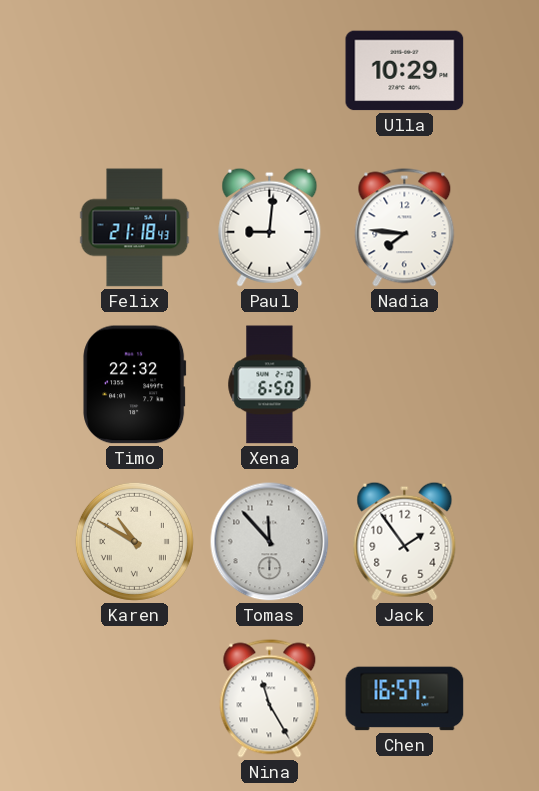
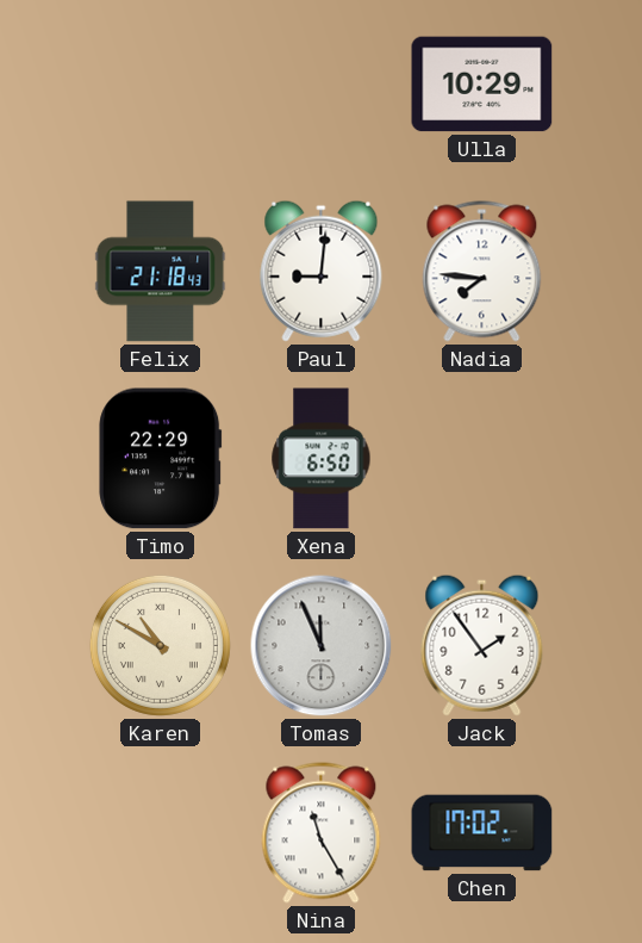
Timo: 22:32 -> 22:29
Tomas: 11:53 -> 11:56
Chen: 16:57 -> 17:02
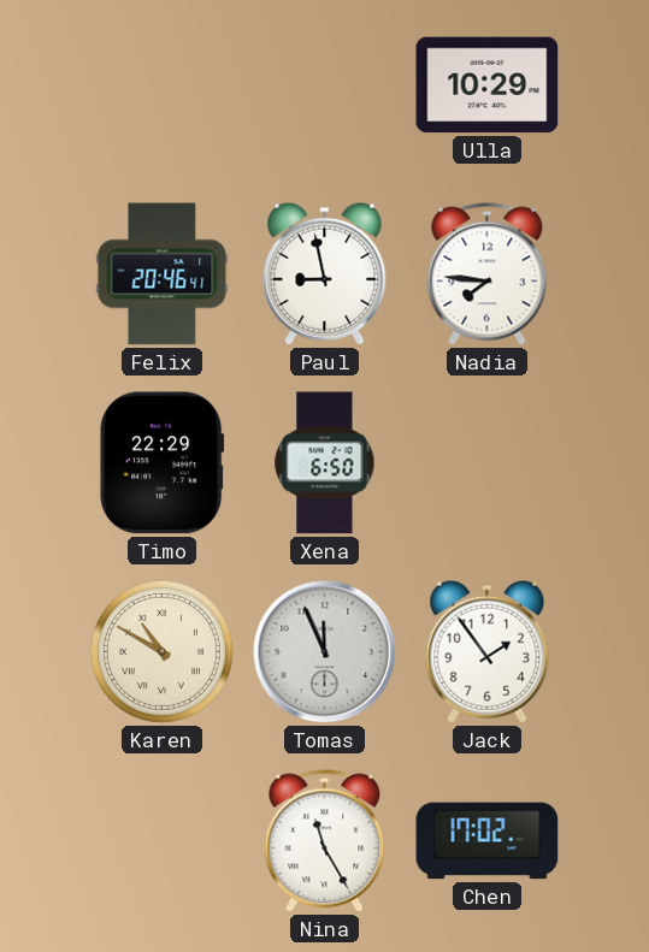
Felix: 21:18 -> 20:46
Paul: 9:01 -> 8:58
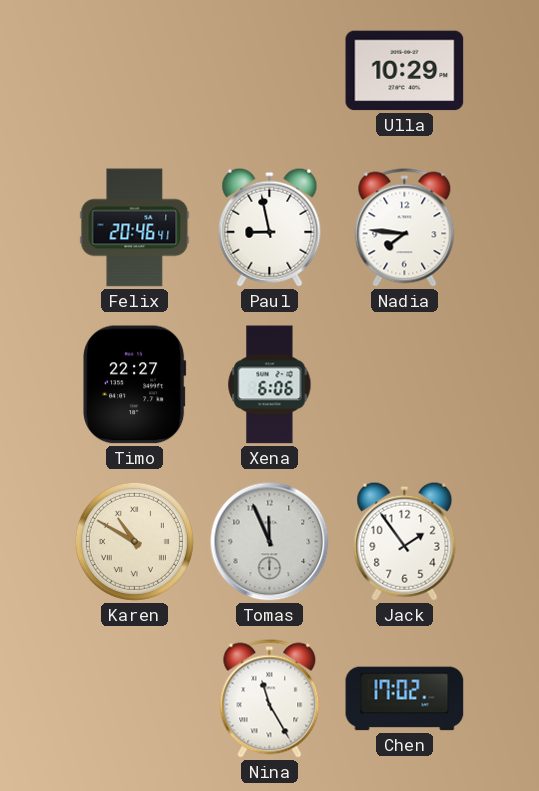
Timo: 22:29 -> 22:27
Xena: 6:50 -> 6:06
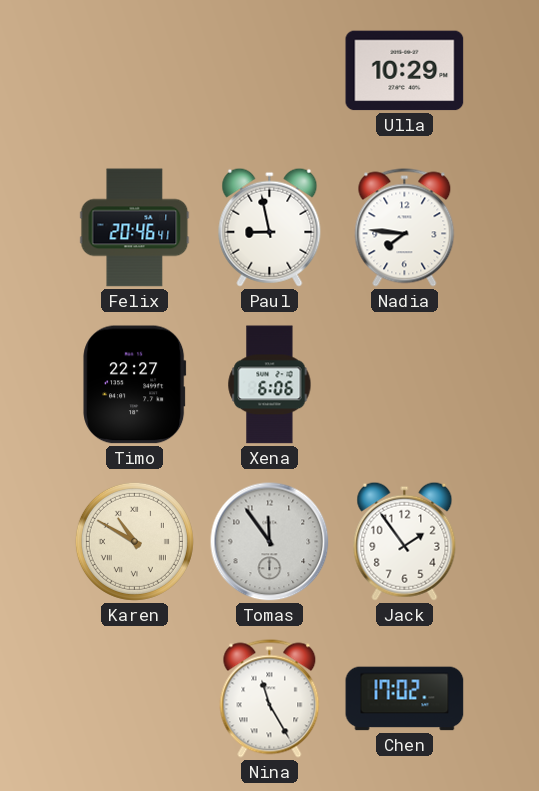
Tomas: 11:56 -> 11:54
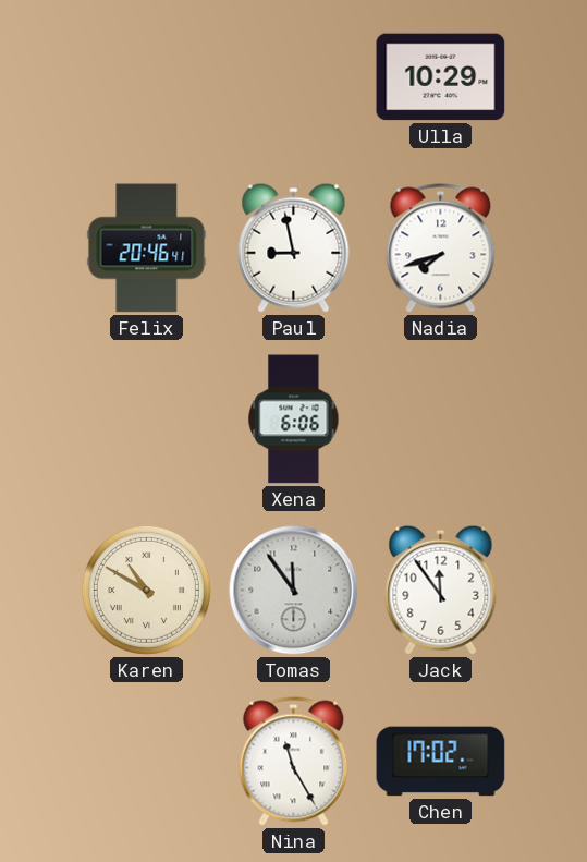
Nadia: 7:46 -> 7:42
Timo: 22:27 -> none
Jack: 1:54 -> 11:54
